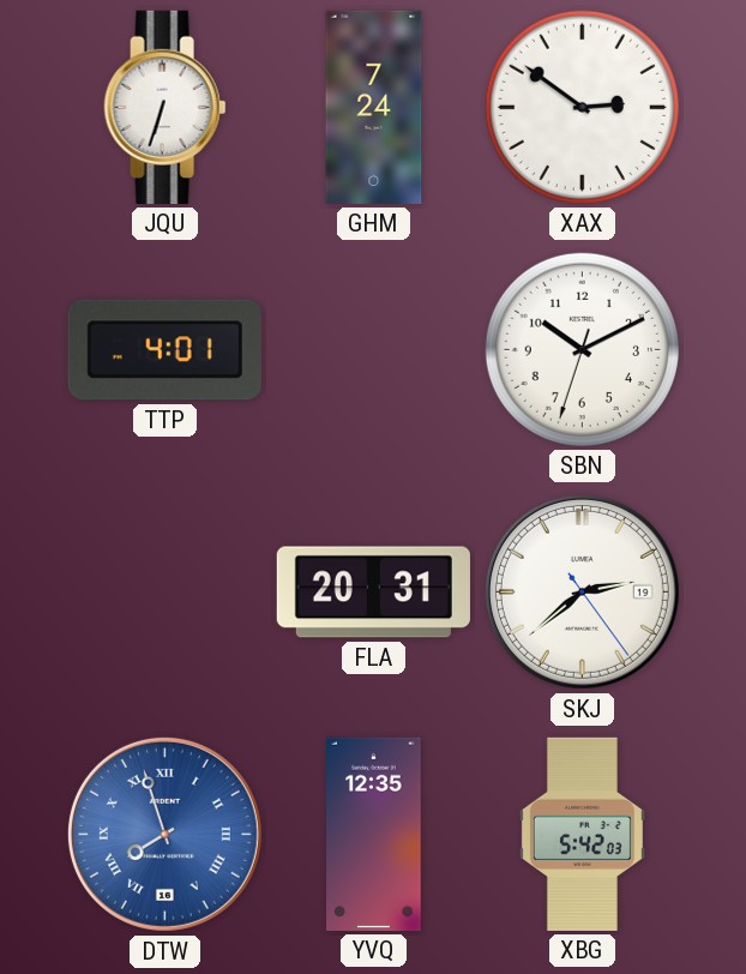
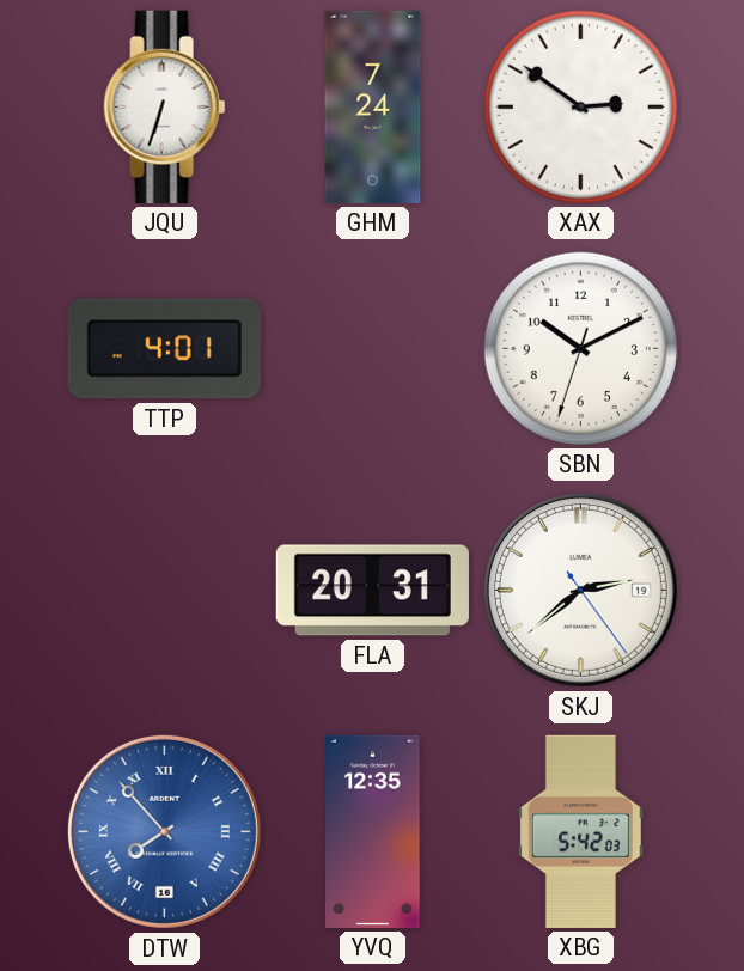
DTW: 7:57 -> 7:53
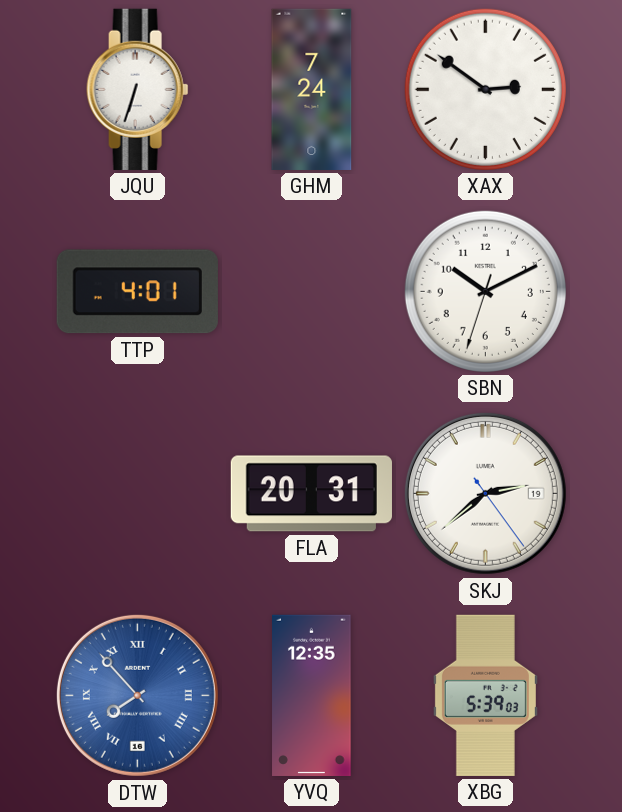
XBG: 5:42 -> 5:39
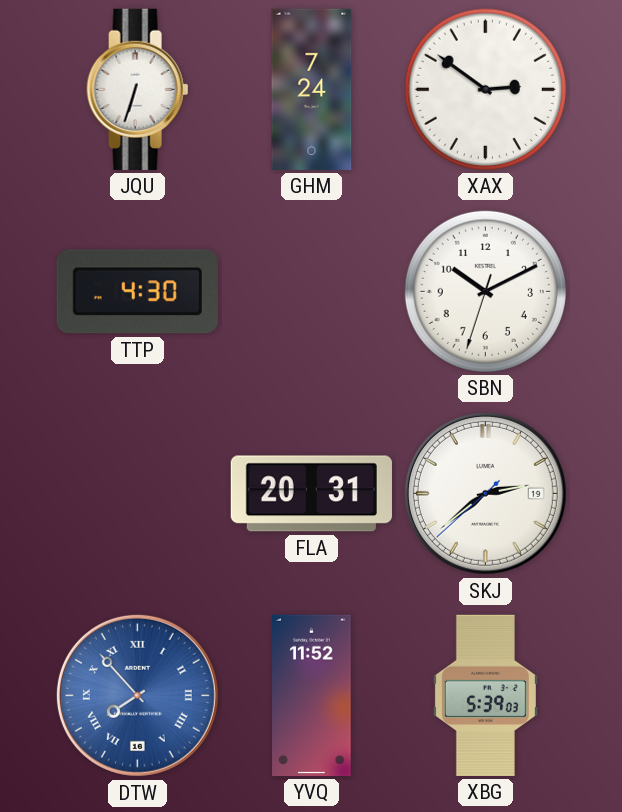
TTP: 4:01 -> 4:30
SKJ: 2:38:24 -> 2:38:38
YVQ: 12:35 -> 11:52
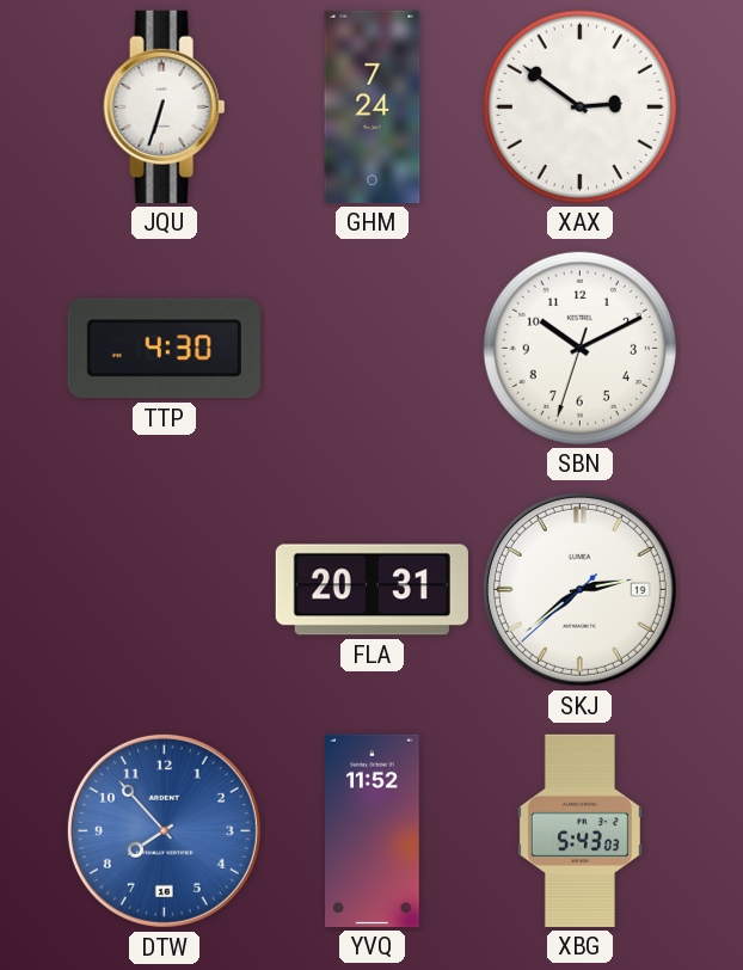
DTW numerals: Roman -> Arabic
XBG: 5:39 -> 5:43
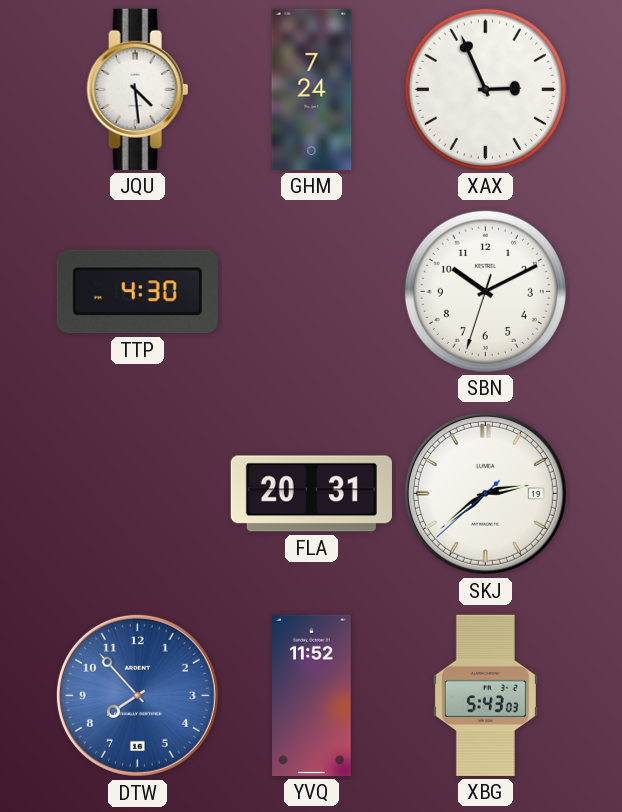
JQU: 6:33 -> 4:29
XAX: 2:51 -> 2:56
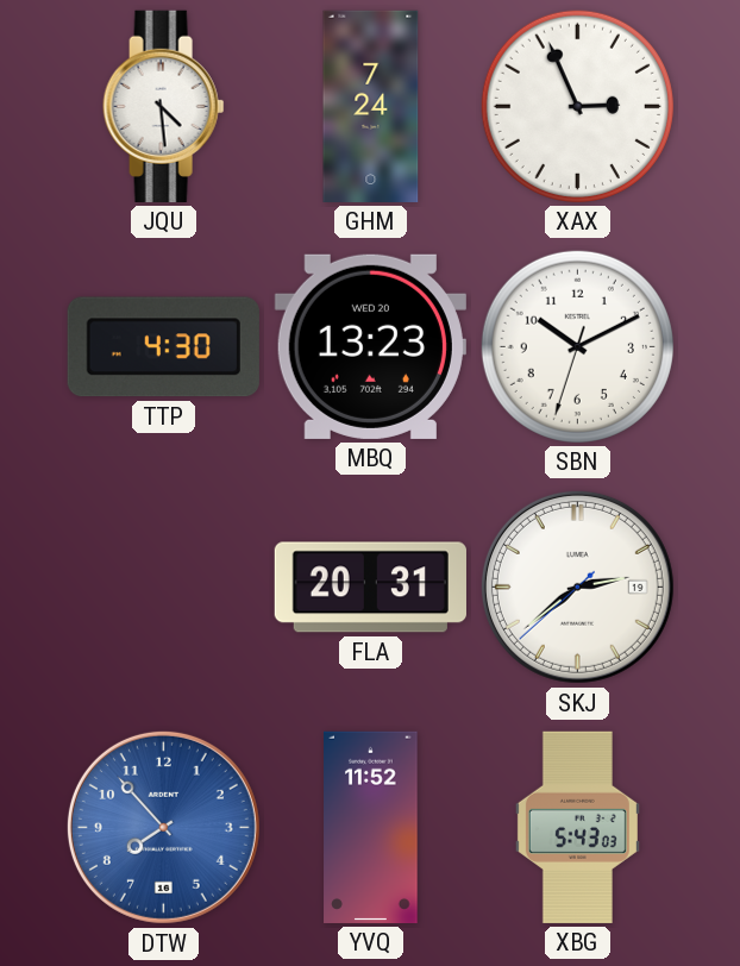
MBQ: none -> 13:23
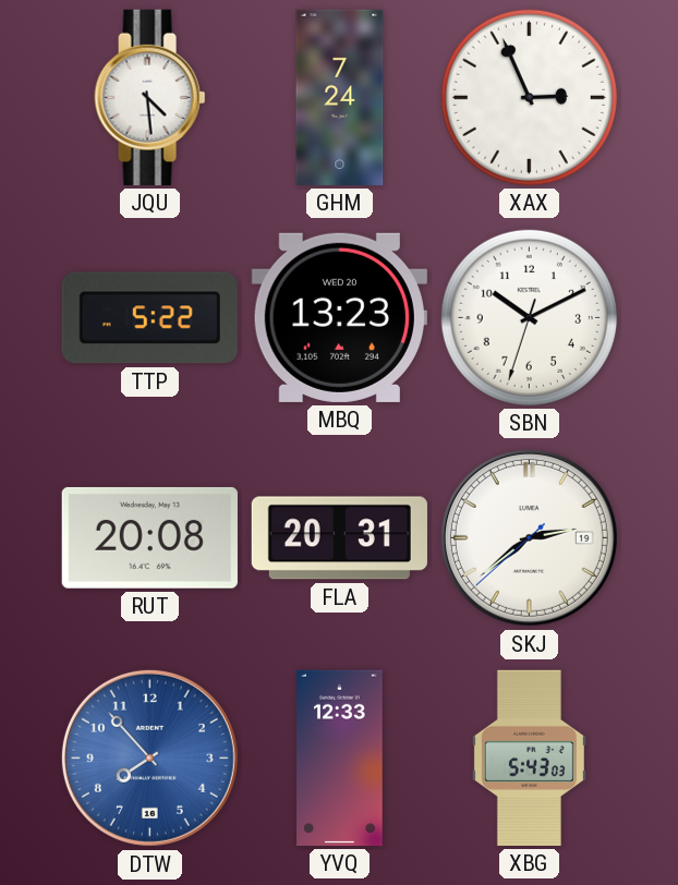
TTP: 4:30 -> 5:22
RUT: none -> 20:08
YVQ: 11:52 -> 12:33
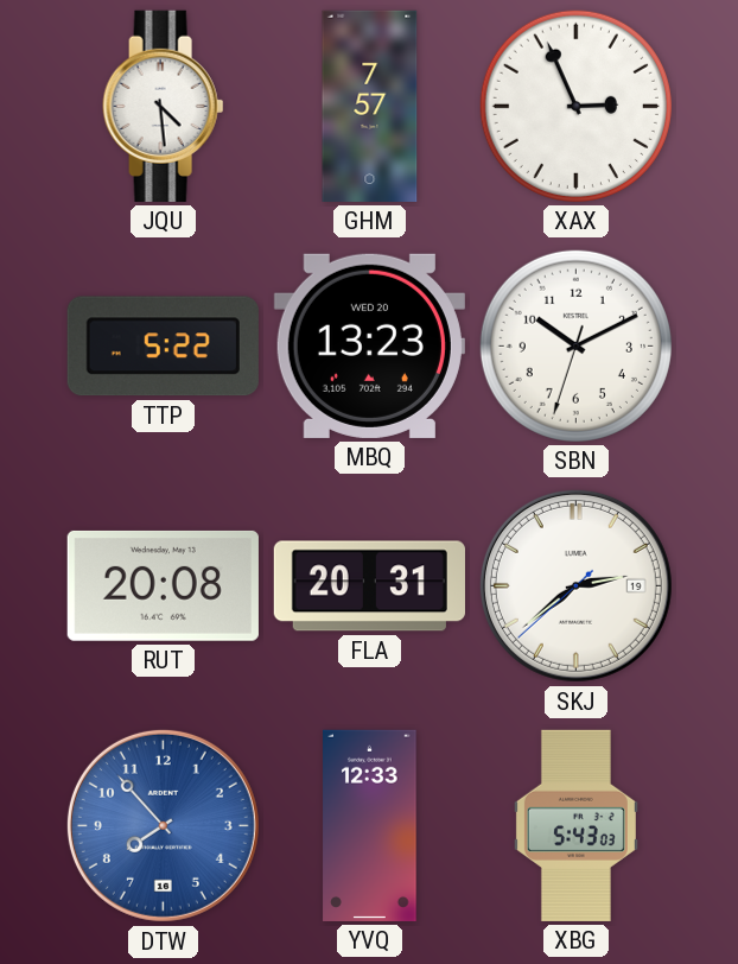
GHM: 7:24 -> 7:57
